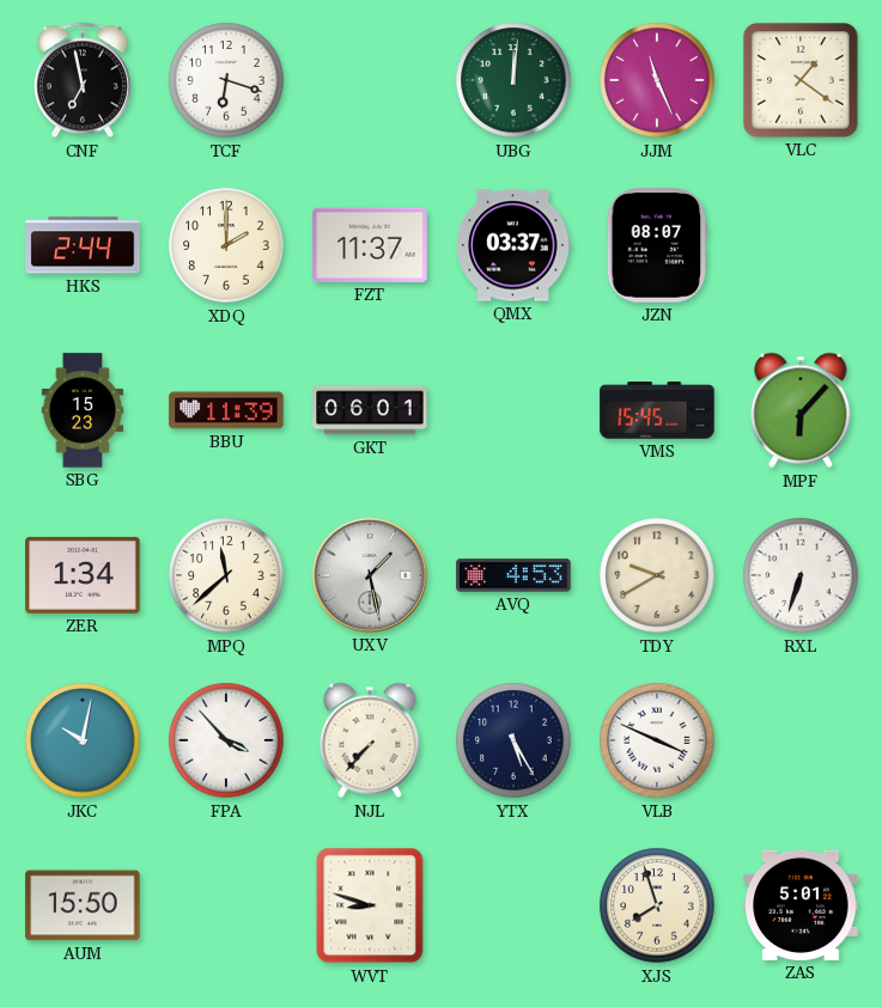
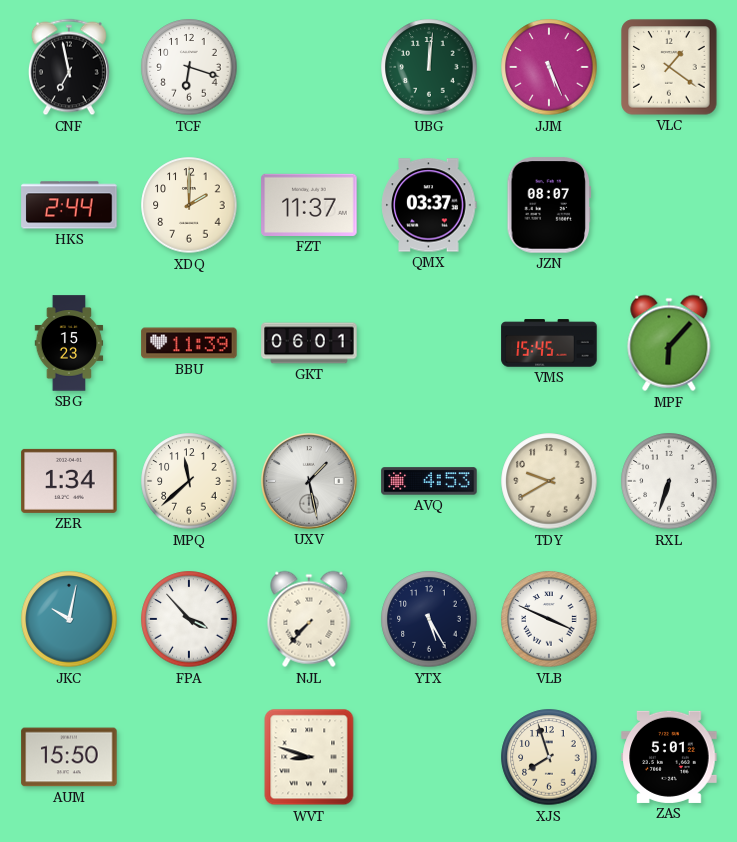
JJM: 11:26 -> 5:26
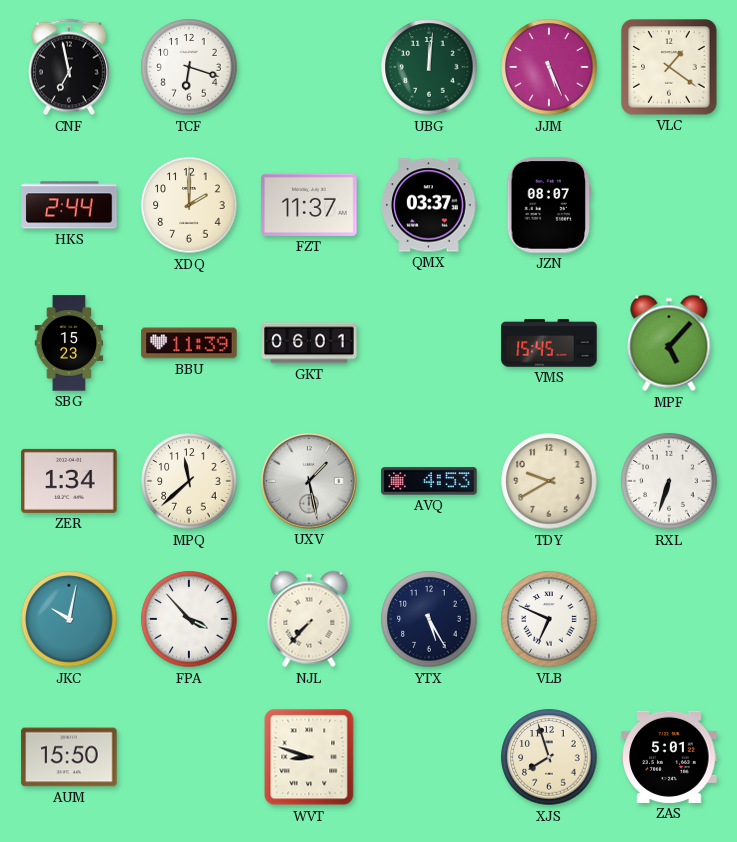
MPF: 6:07 -> 5:07
VLB: 3:49 -> 6:49
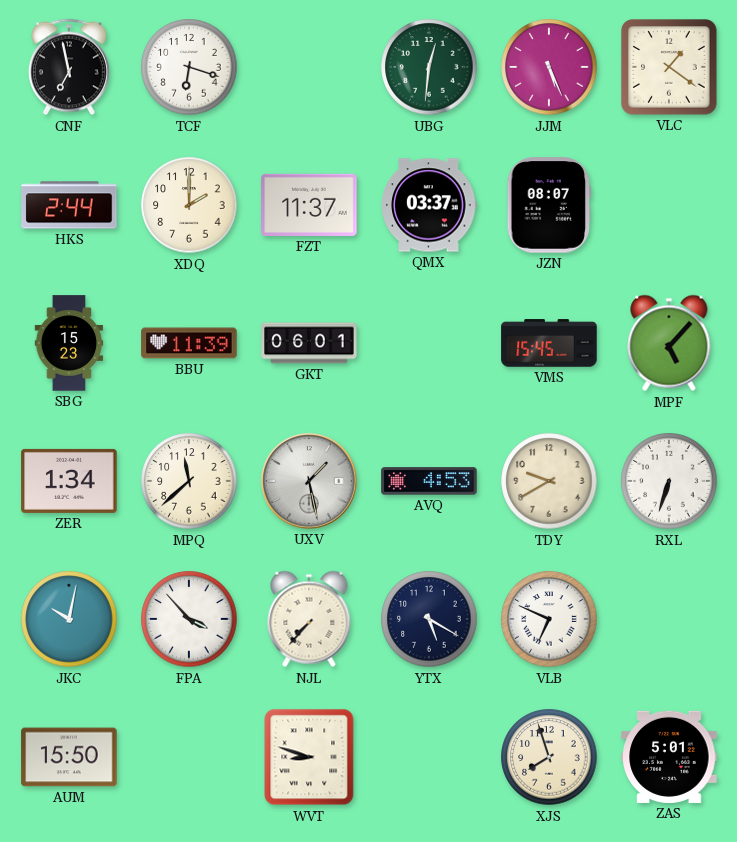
UBG: 12:01 -> 12:31
YTX: 5:25 -> 5:20
